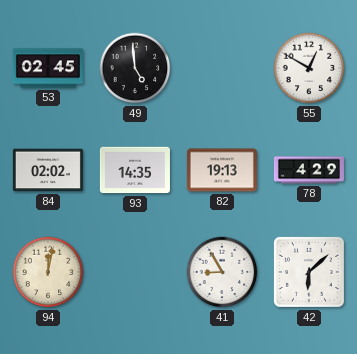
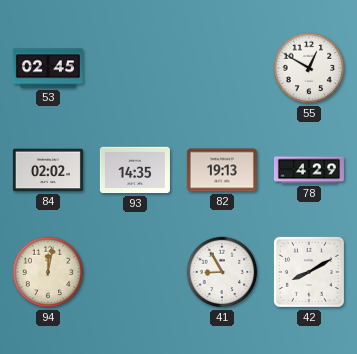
49: 4:59 -> none
42: 6:08 -> 8:10
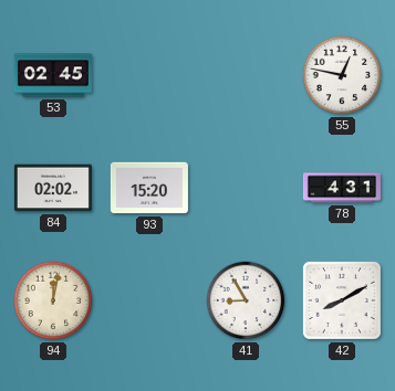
55: 12:50 -> 12:47
93: 14:35 -> 15:20
82: 19:13 -> none
78: 4:29 -> 4:31
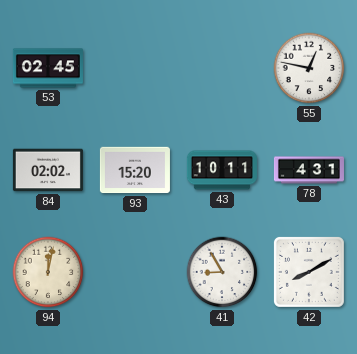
43: none -> 10:11
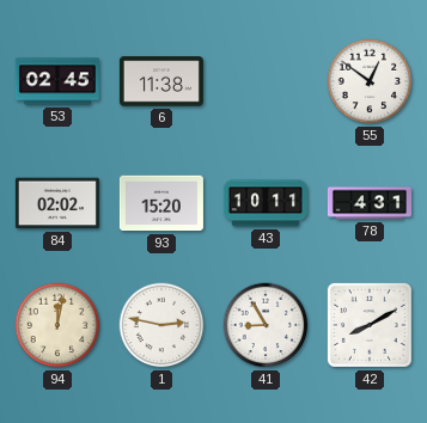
6: none -> 11:38
55: 12:47 -> 12:51
1: none -> 2:47
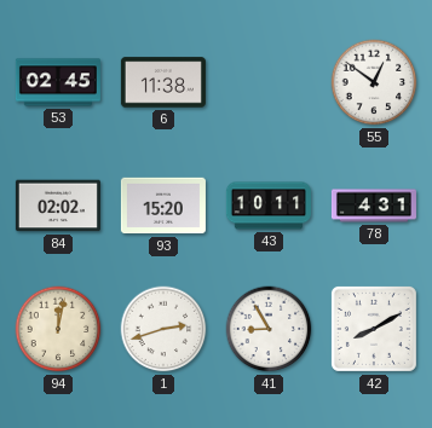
1: 2:47 -> 2:42
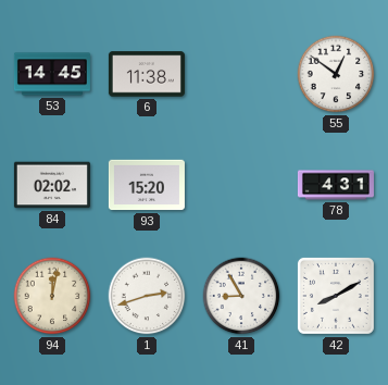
53: 02:45 -> 14:45
43: 10:11 -> none
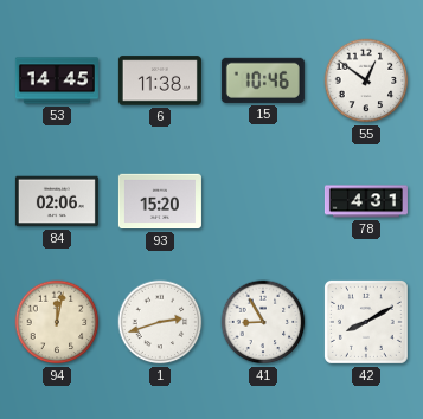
15: none -> 10:46
84: 02:02 -> 02:06
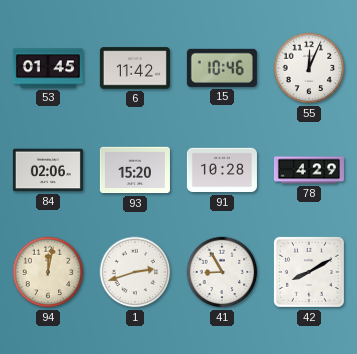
53: 14:45 -> 01:45
6: 11:38 -> 11:42
55: 12:51 -> 12:04
91: none -> 10:28
78: 4:31 -> 4:29
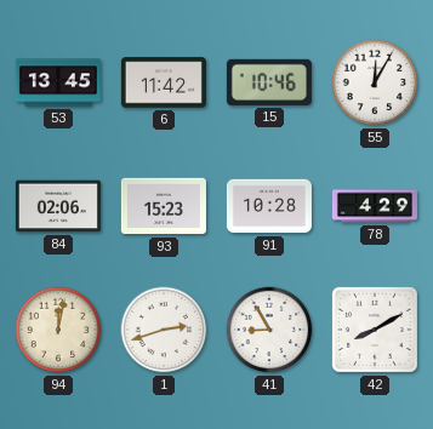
53: 01:45 -> 13:45
55: 12:04 -> 12:05
93: 15:20 -> 15:23
